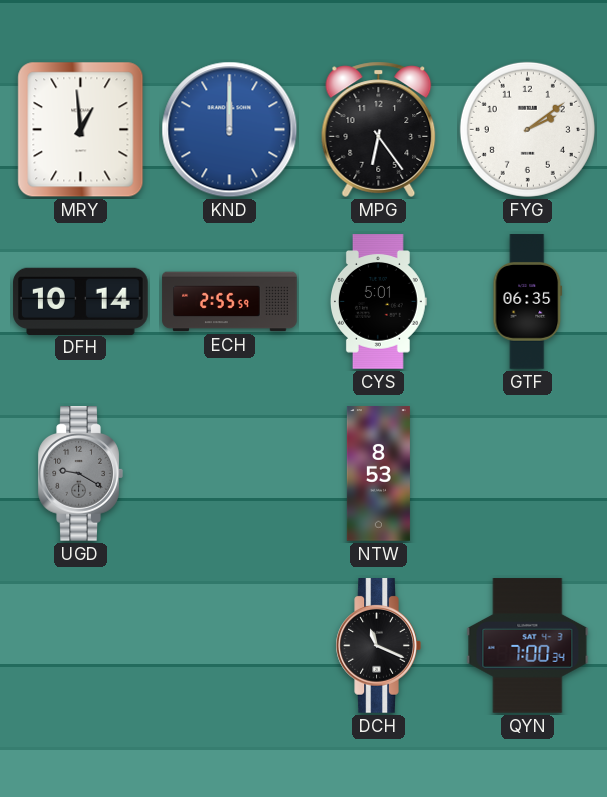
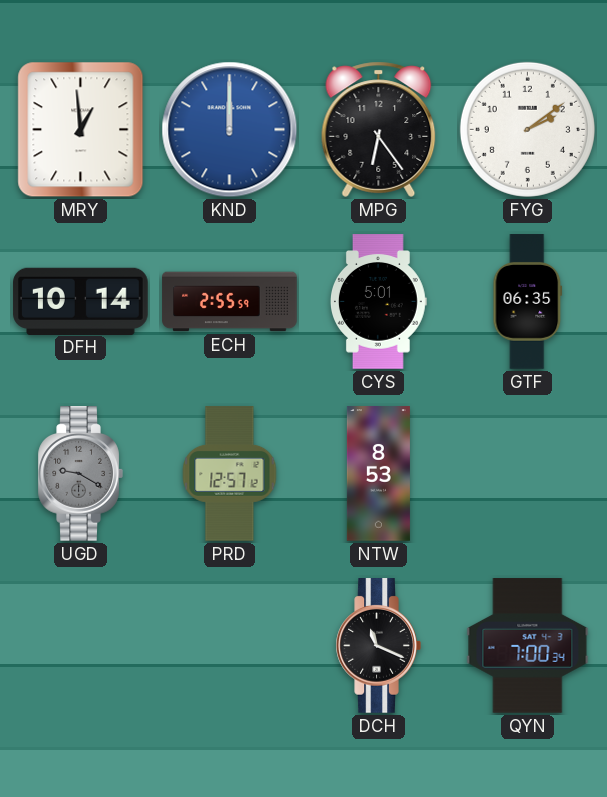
PRD: none -> 12:57
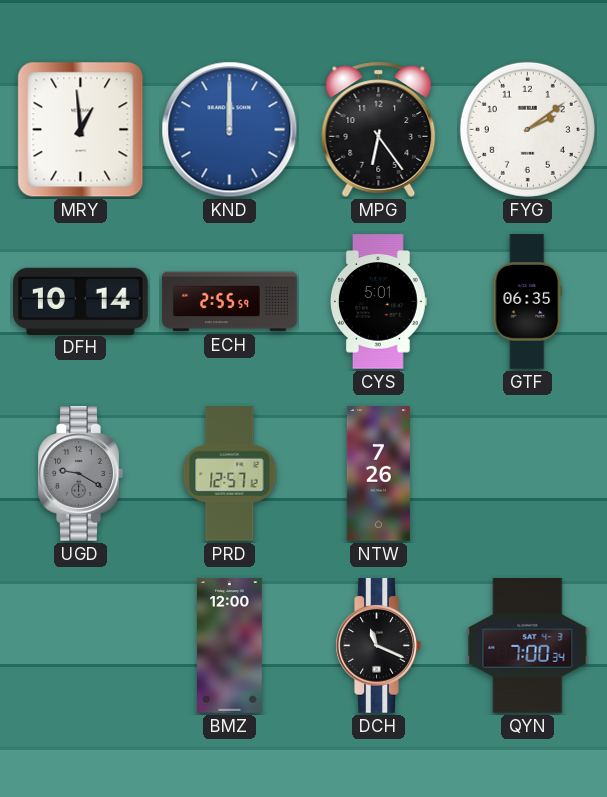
NTW: 8:53 -> 7:26
BMZ: none -> 12:00
